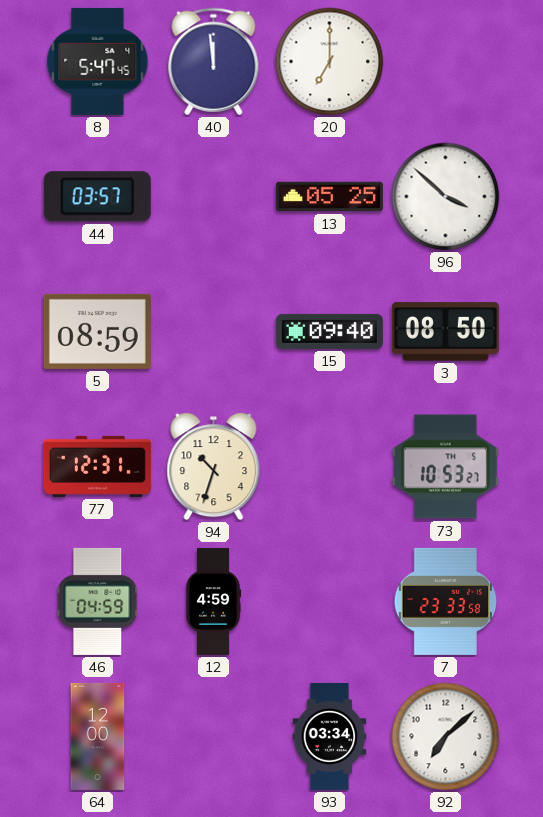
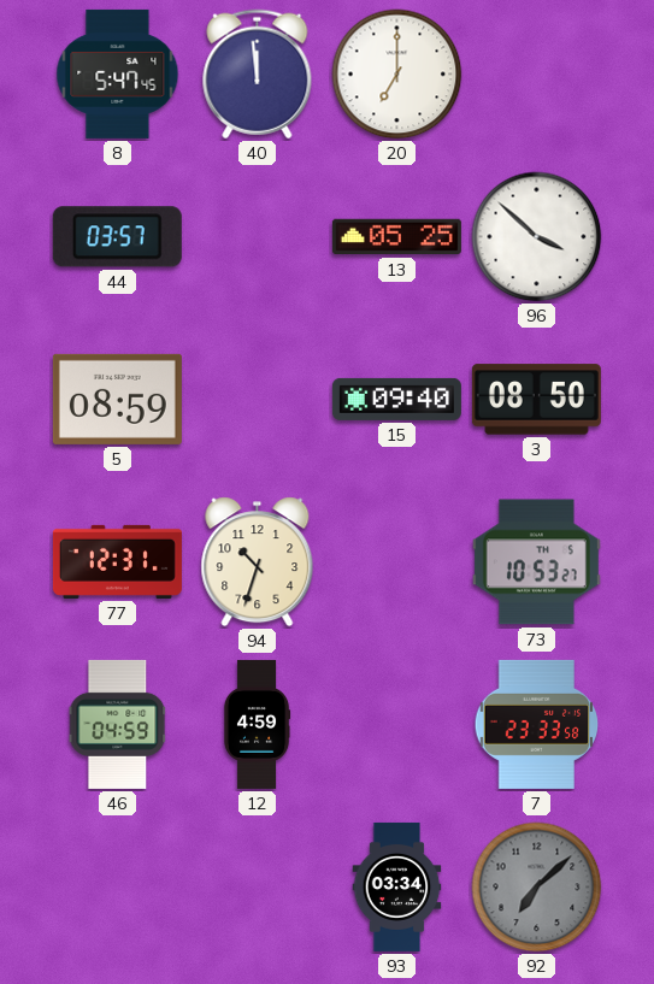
64: 12:00 -> none
92 dial: white -> grey
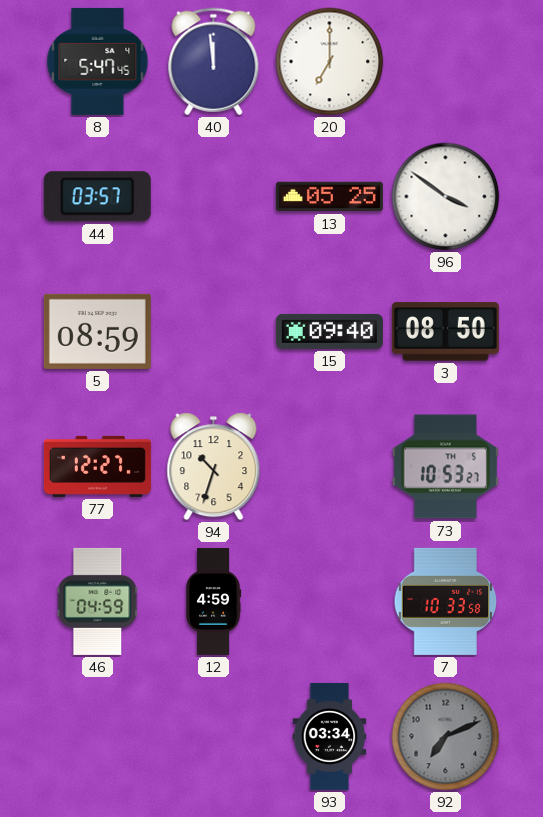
96: 3:52 -> 3:51
77: 12:31 -> 12:27
7: 23:33 -> 10:33
92: 7:08 -> 7:11
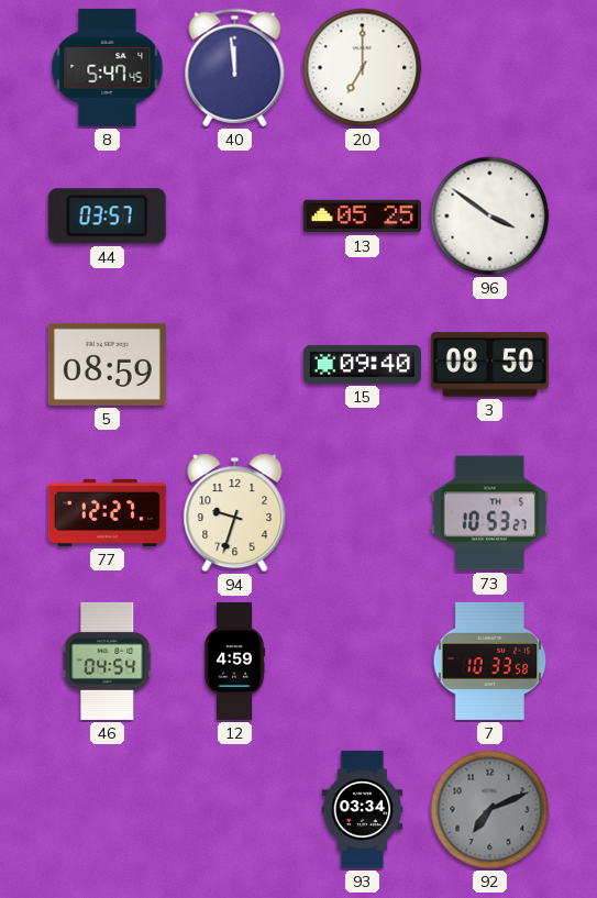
94: 10:33 -> 9:33
46: 04:59 -> 04:54
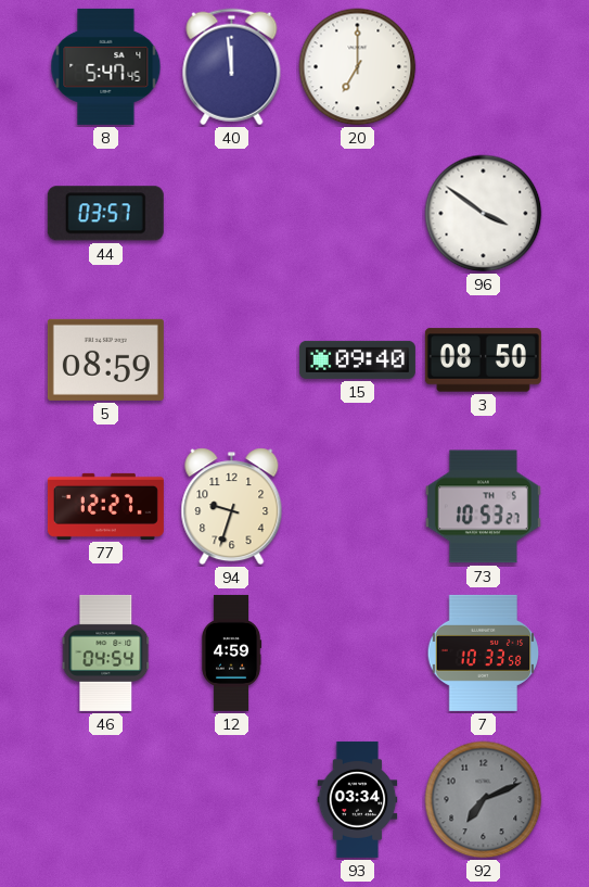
13: 05:25 -> none
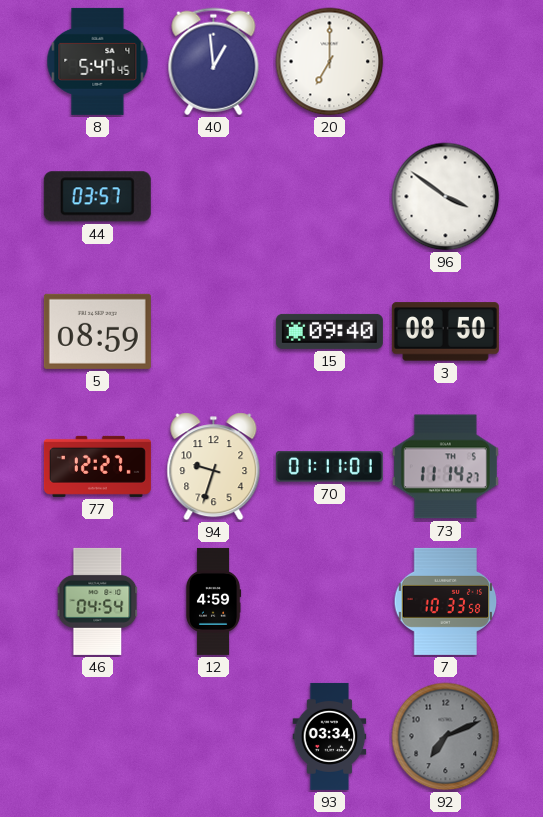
40: 11:59 -> 12:59
70: none -> 01:11
73: 10:53 -> 11:14
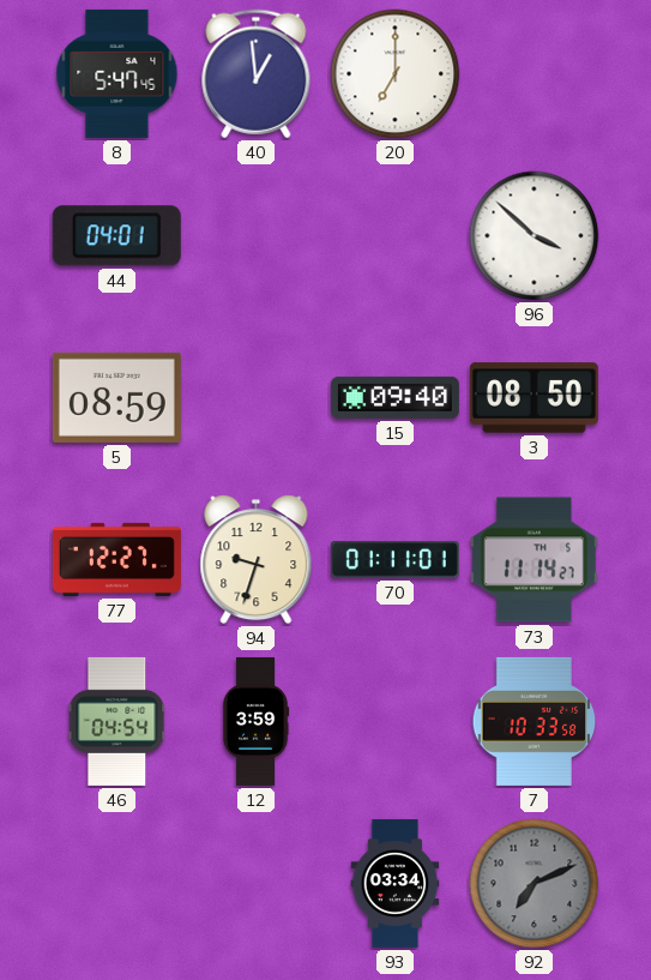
44: 03:57 -> 04:01
96: 3:51 -> 3:52
12: 4:59 -> 3:59
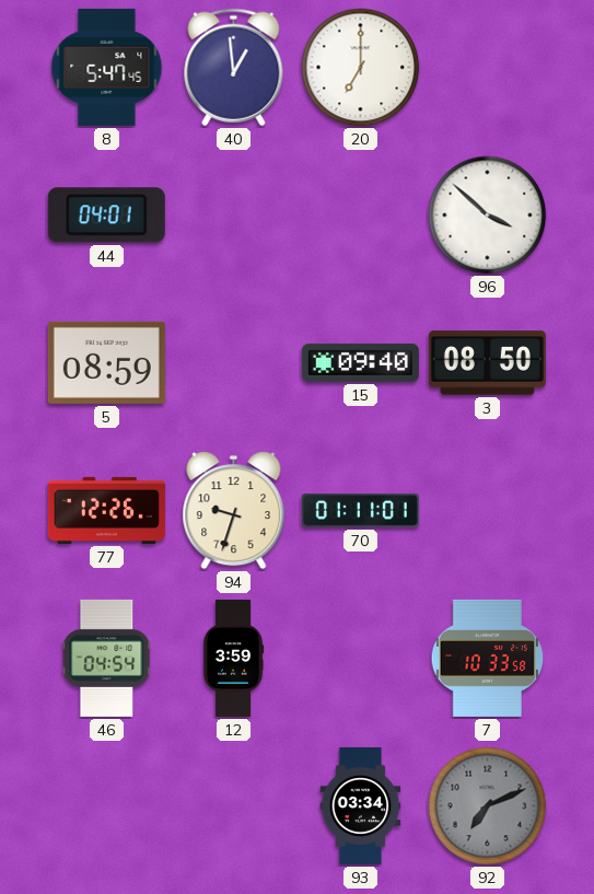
77: 12:27 -> 12:26
73: 11:14 -> none
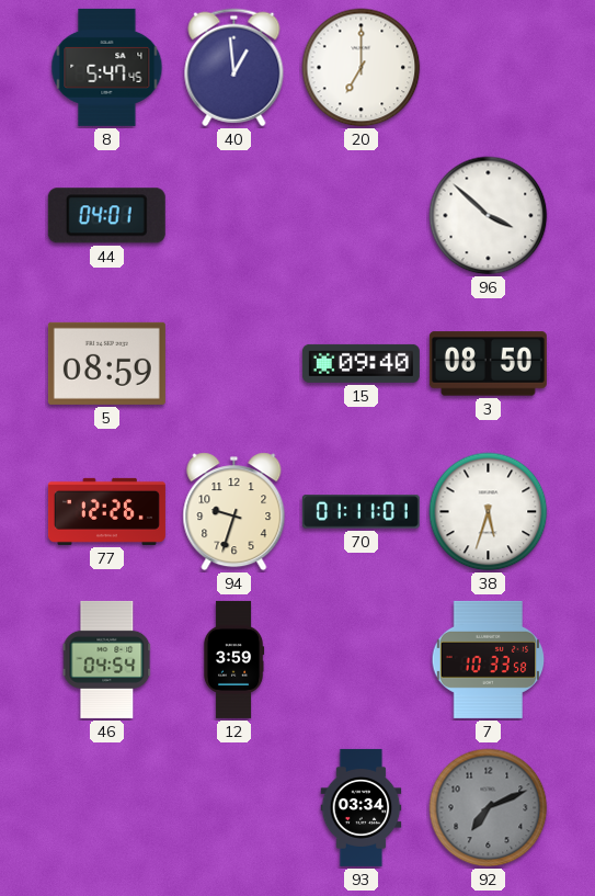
38: none -> 5:33
